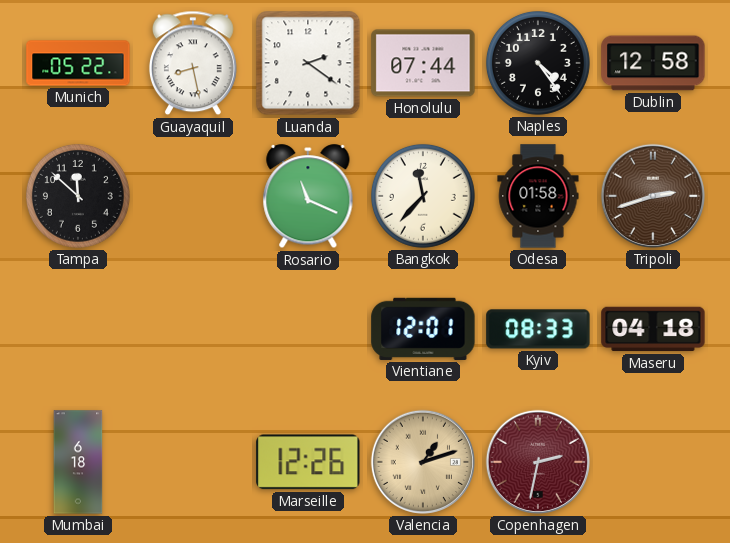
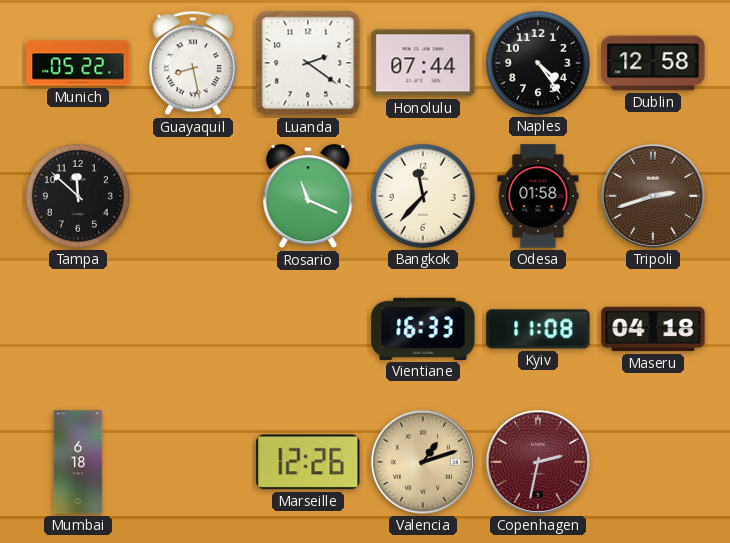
Vientiane: 12:01 -> 16:33
Kyiv: 08:33 -> 11:08
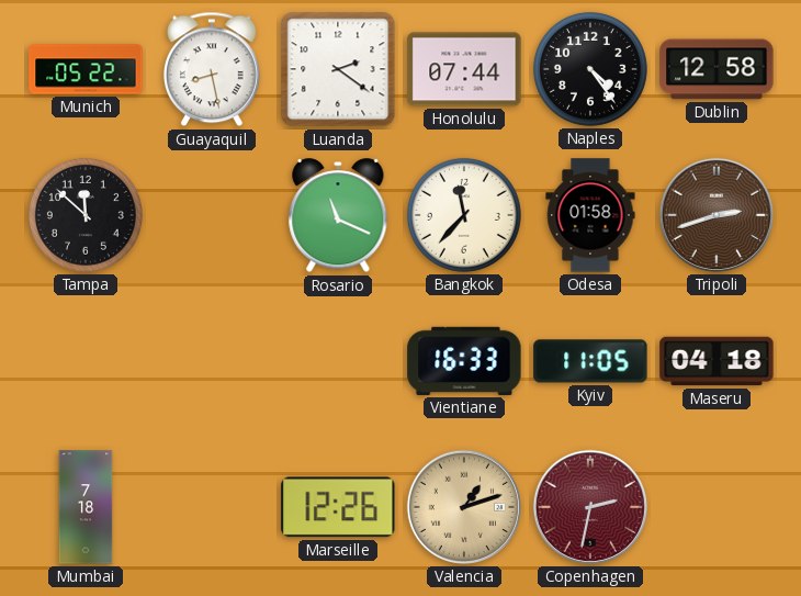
Kyiv: 11:08 -> 11:05
Mumbai: 6:18 -> 7:18
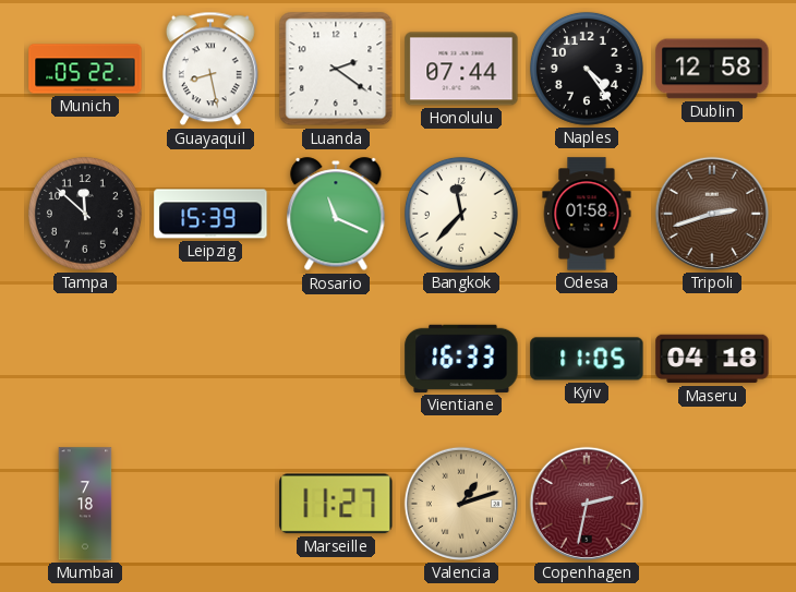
Leipzig: none -> 15:39
Marseille: 12:26 -> 11:27
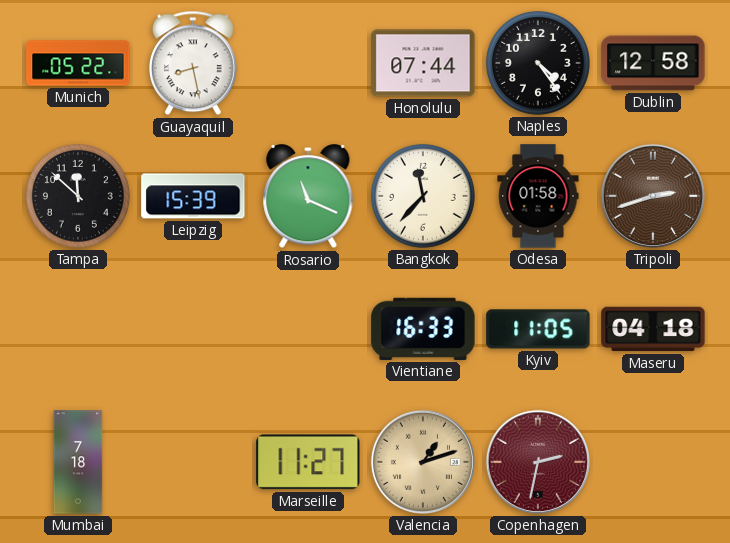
Luanda: 2:21 -> none
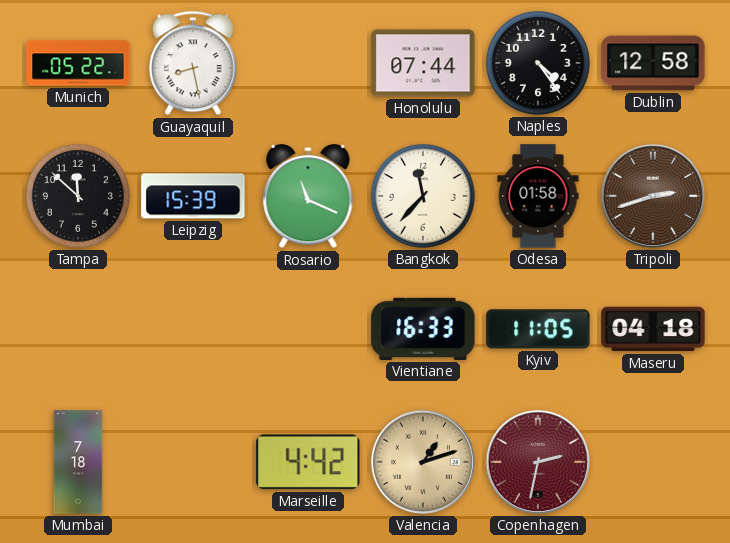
Marseille: 11:27 -> 4:42
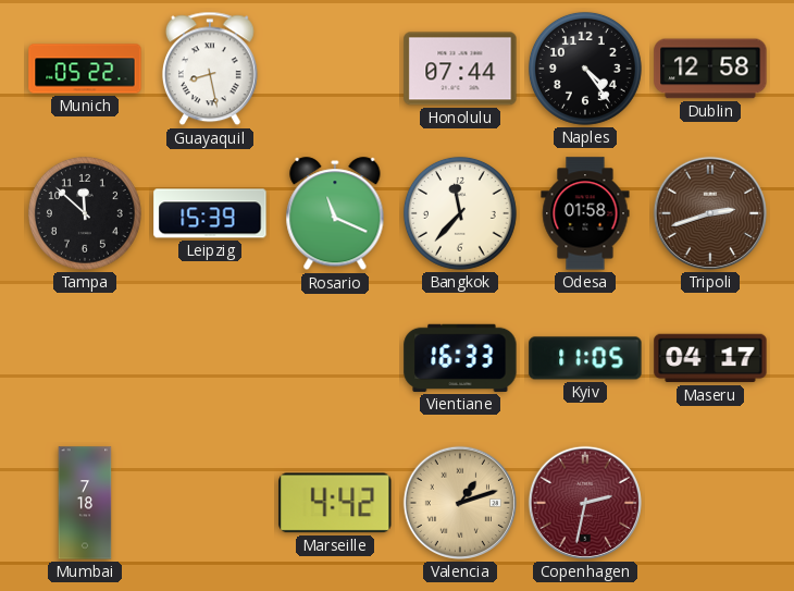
Maseru: 04:18 -> 04:17
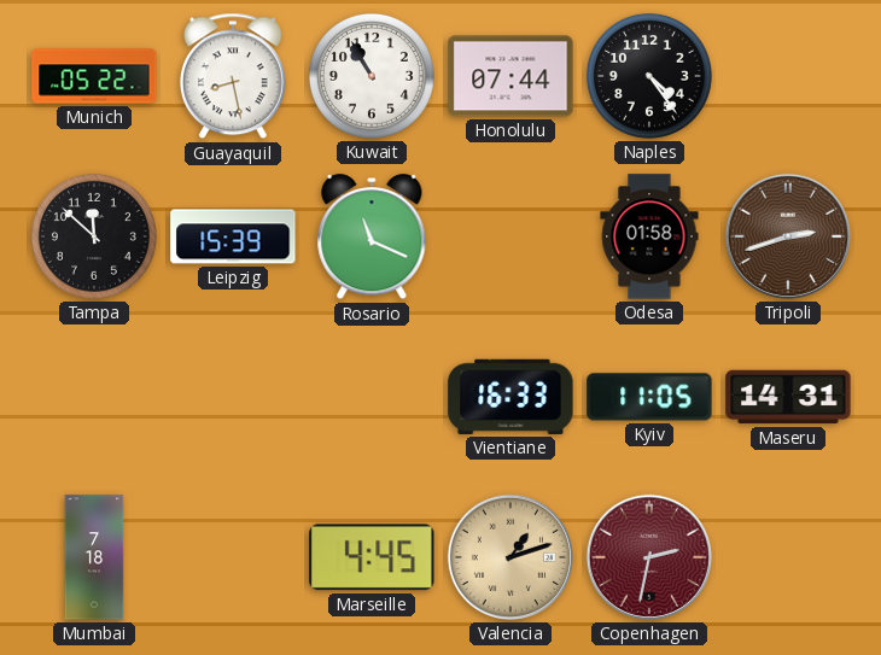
Kuwait: none -> 10:55
Dublin: 12:58 -> none
Bangkok: 11:37 -> none
Maseru: 04:17 -> 14:31
Marseille: 4:42 -> 4:45
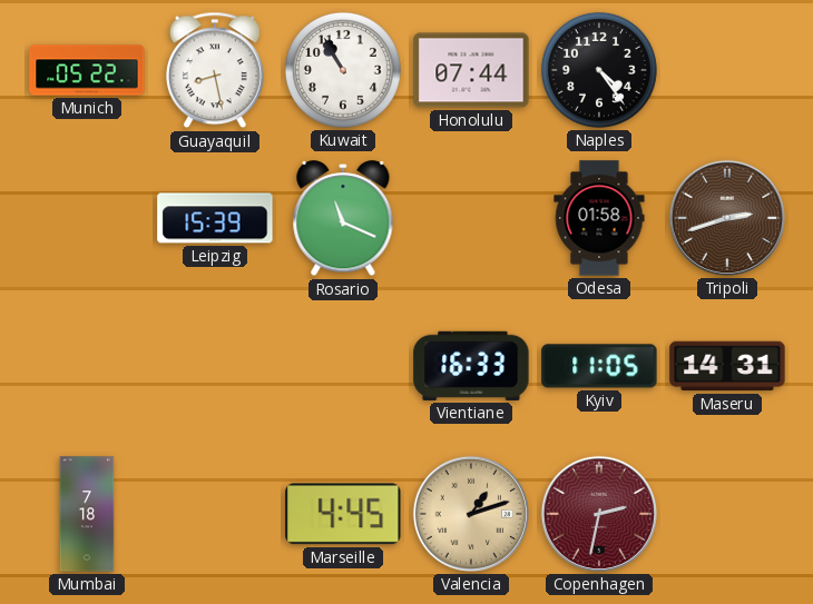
Tampa: 11:52 -> none
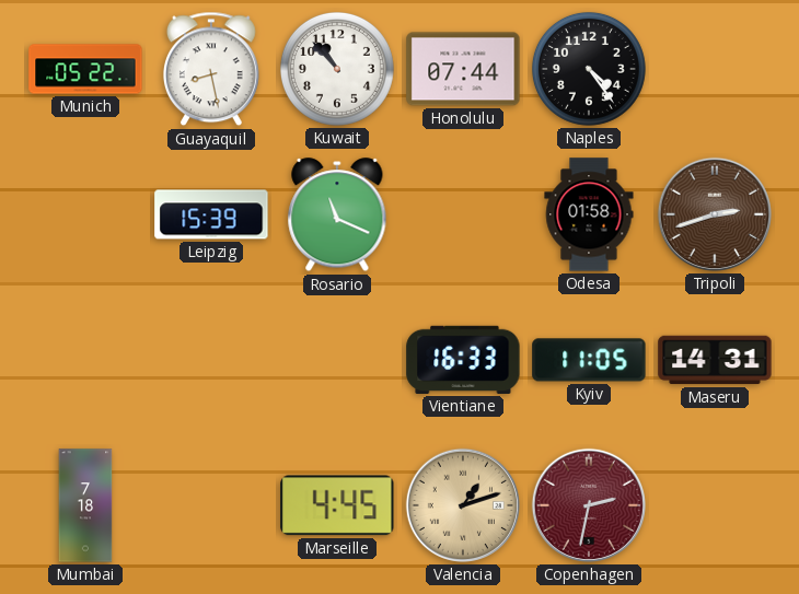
Kuwait: 10:55 -> 10:53
